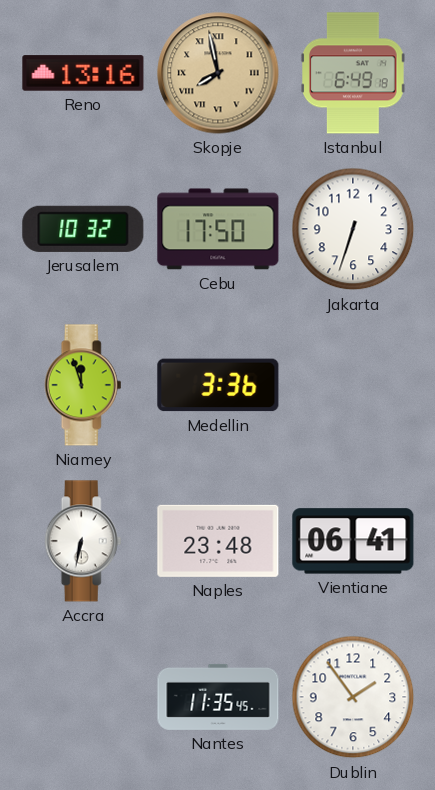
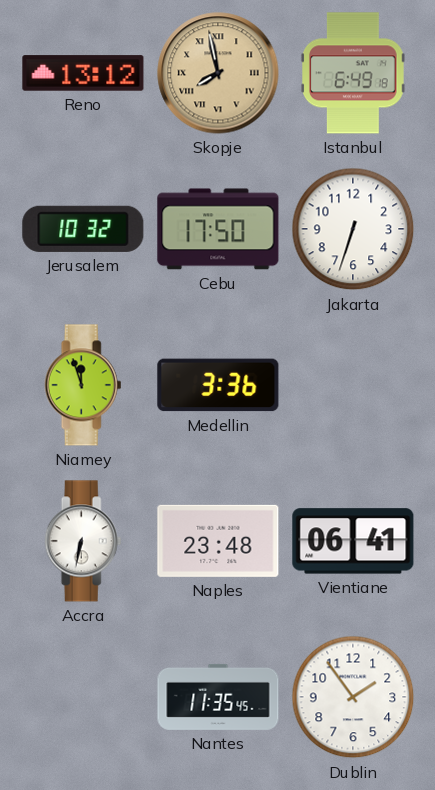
Reno: 13:16 -> 13:12
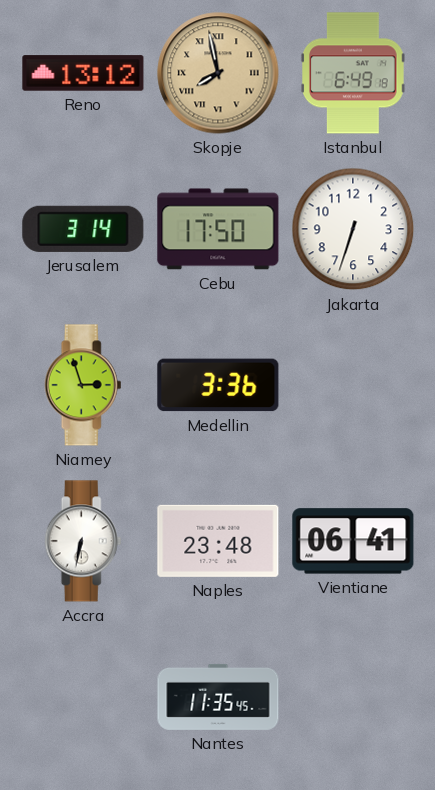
Jerusalem: 10:32 -> 3:14
Niamey: 11:57 -> 2:57
Dublin: 1:54 -> none
